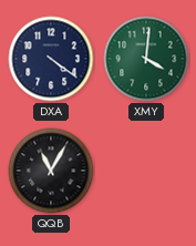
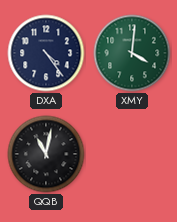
DXA: 4:21 -> 4:24
QQB: 11:05 -> 11:02
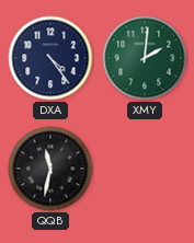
XMY: 4:01 -> 2:01
QQB: 11:02 -> 11:32
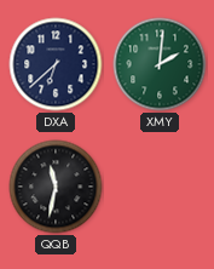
DXA: 4:24 -> 6:38
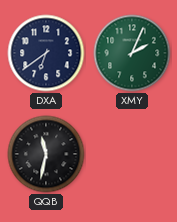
DXA: 6:38 -> 6:39
XMY: 2:01 -> 2:04
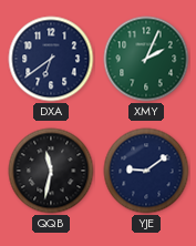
YJE: none -> 9:09
